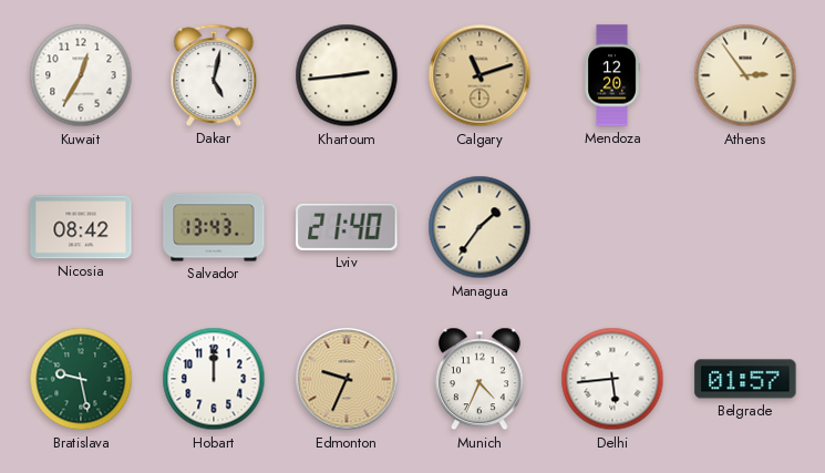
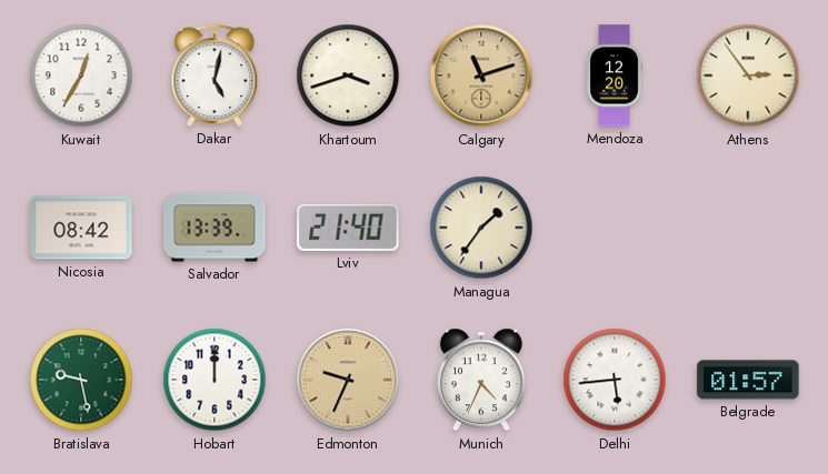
Khartoum: 2:44 -> 3:42
Salvador: 13:43 -> 13:39
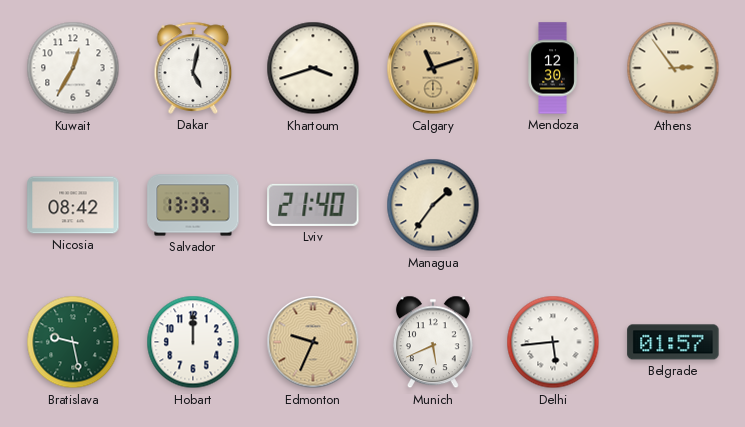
Mendoza: 12:20 -> 12:30
Munich: 4:34 -> 5:41
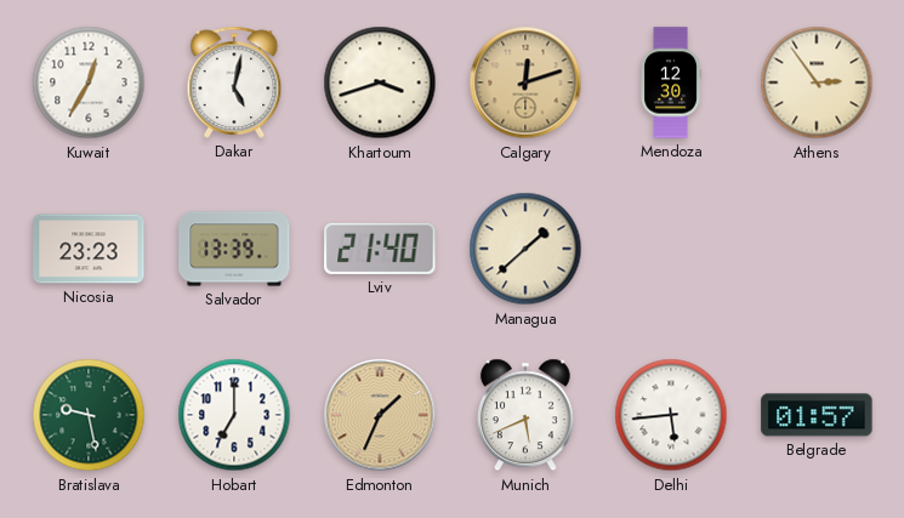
Calgary: 11:12 -> 12:12
Nicosia: 08:42 -> 23:23
Managua: 1:36 -> 1:38
Hobart: 12:00 -> 7:00
Edmonton: 9:34 -> 1:34
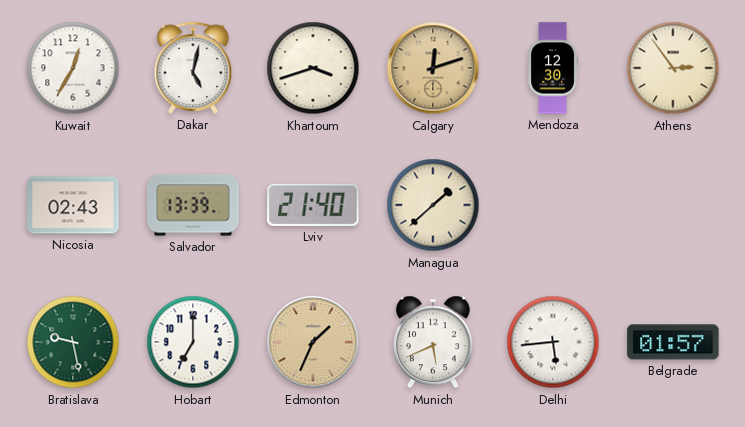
Nicosia: 23:23 -> 02:43
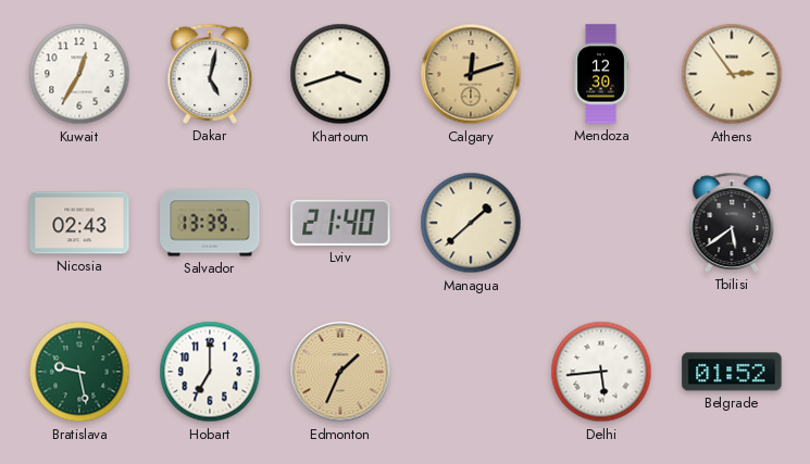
Tbilisi: none -> 5:39
Munich: 5:41 -> none
Belgrade: 01:57 -> 01:52
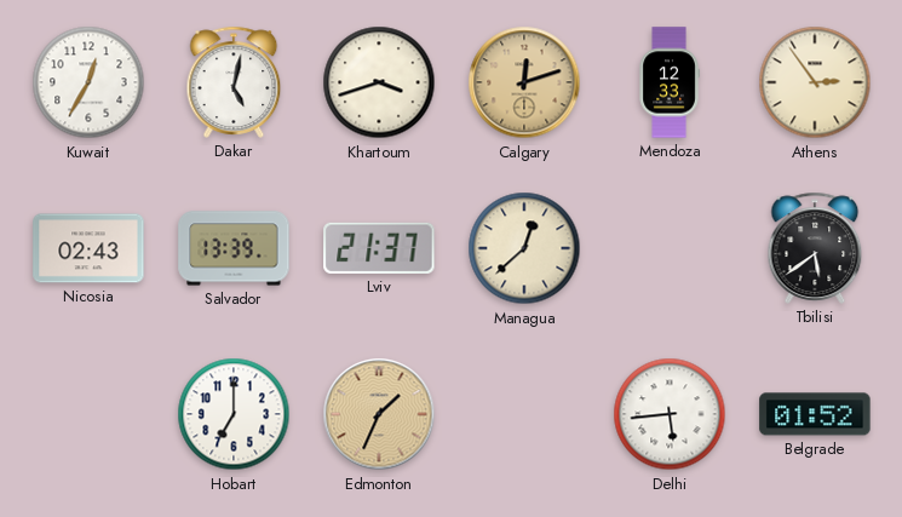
Mendoza: 12:30 -> 12:33
Lviv: 21:40 -> 21:37
Managua: 1:38 -> 12:38
Bratislava: 9:28 -> none
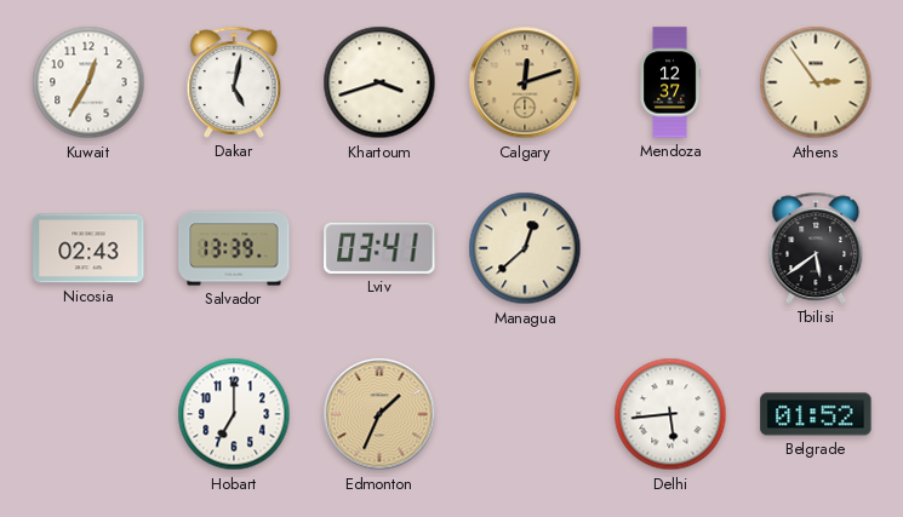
Mendoza: 12:33 -> 12:37
Lviv: 21:37 -> 03:41
